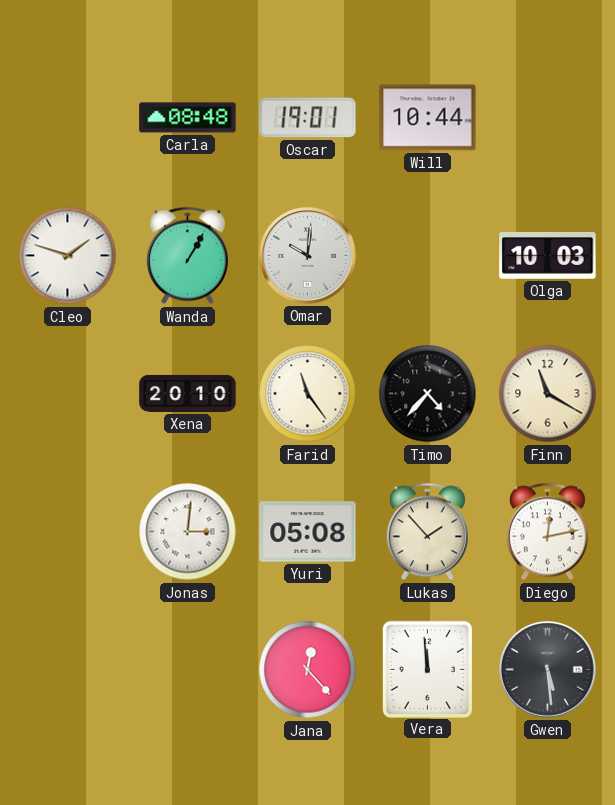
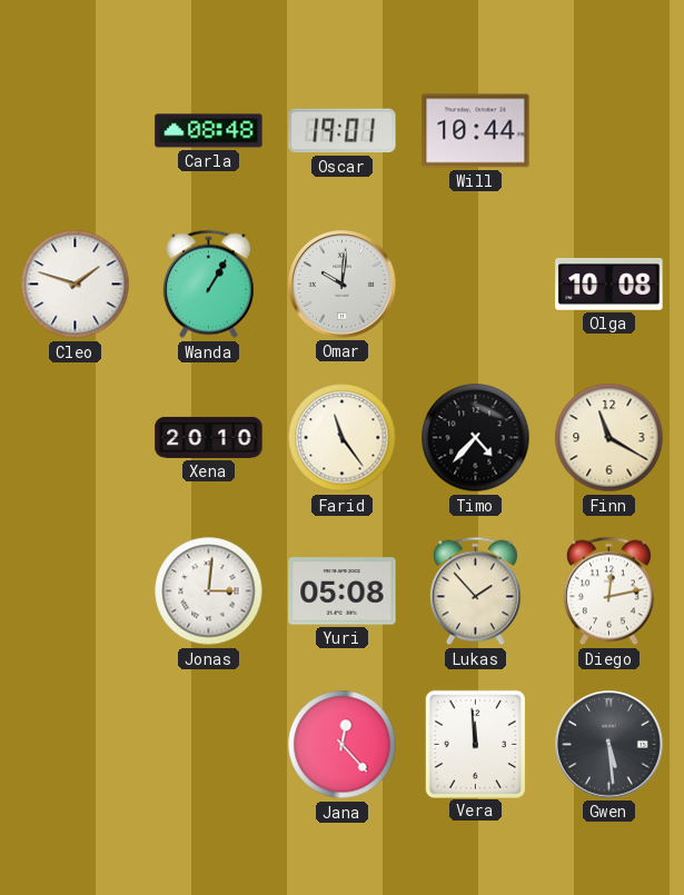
Olga: 10:03 -> 10:08
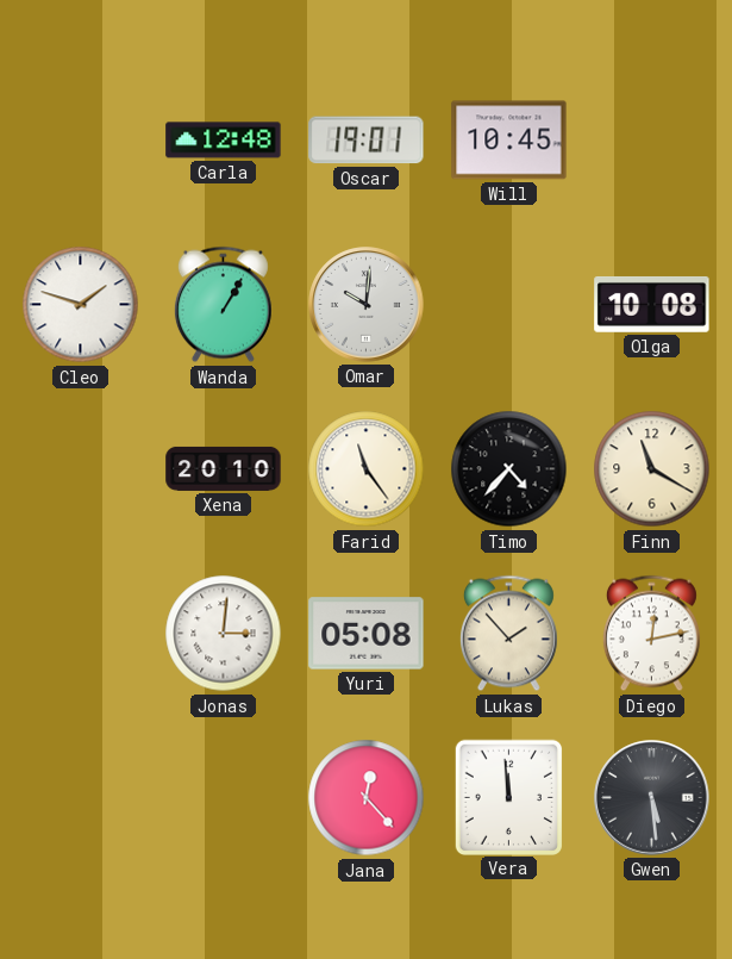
Carla: 08:48 -> 12:48
Will: 10:44 -> 10:45
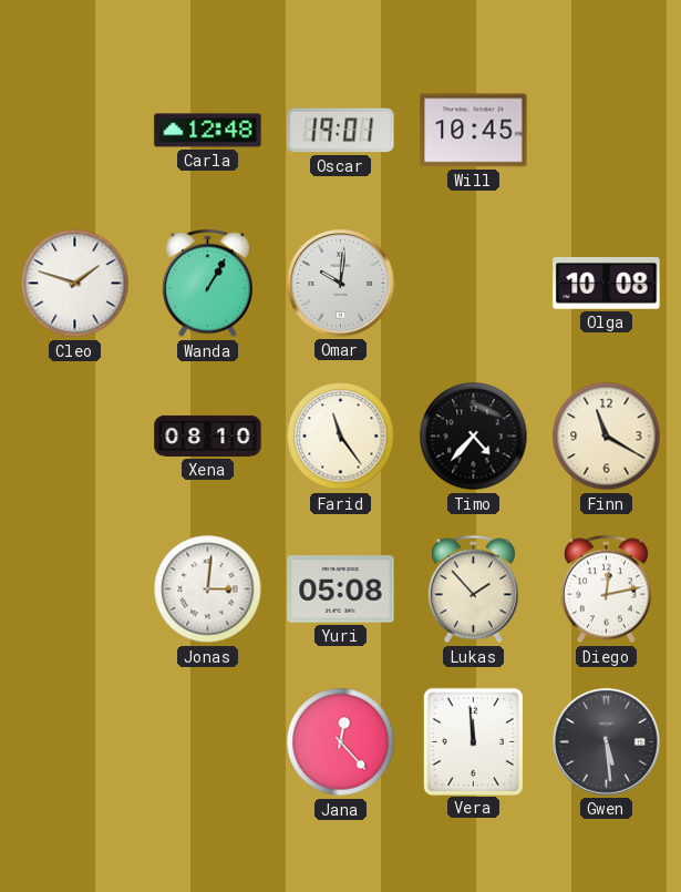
Xena: 20:10 -> 08:10
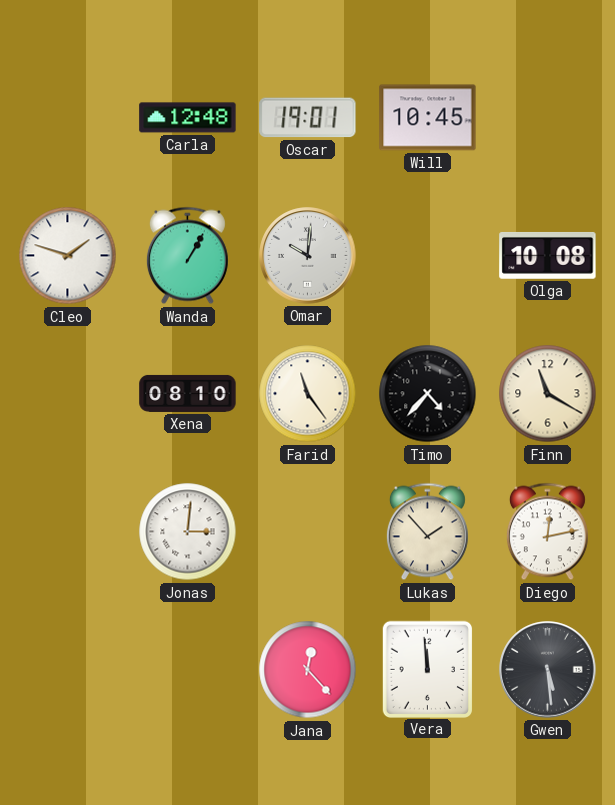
Yuri: 05:08 -> none
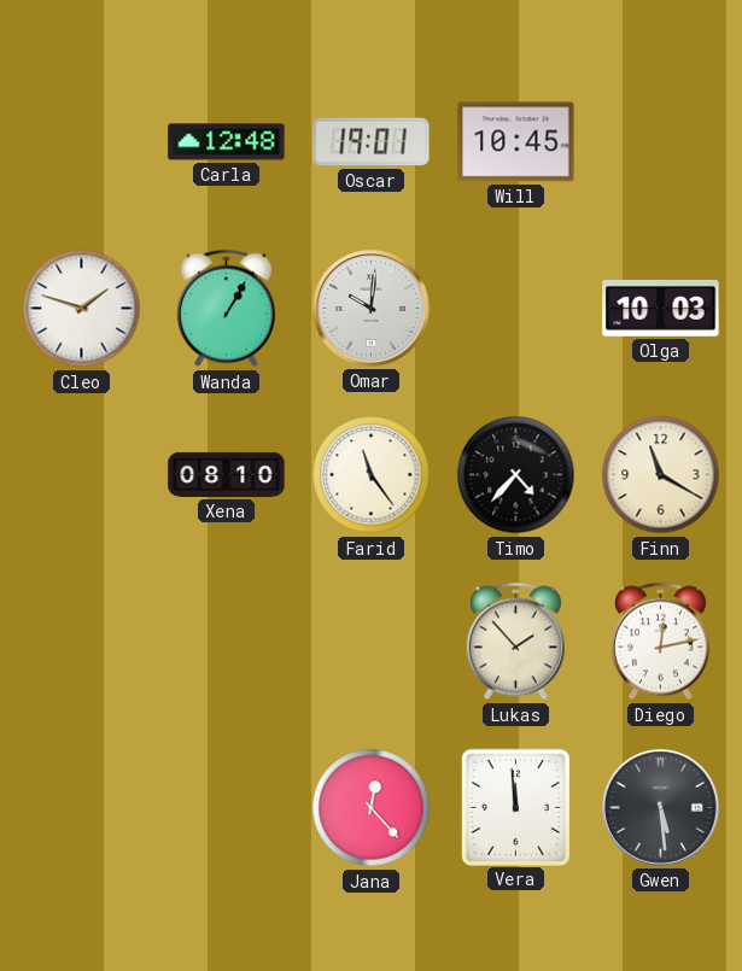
Olga: 10:08 -> 10:03
Jonas: 3:01 -> none
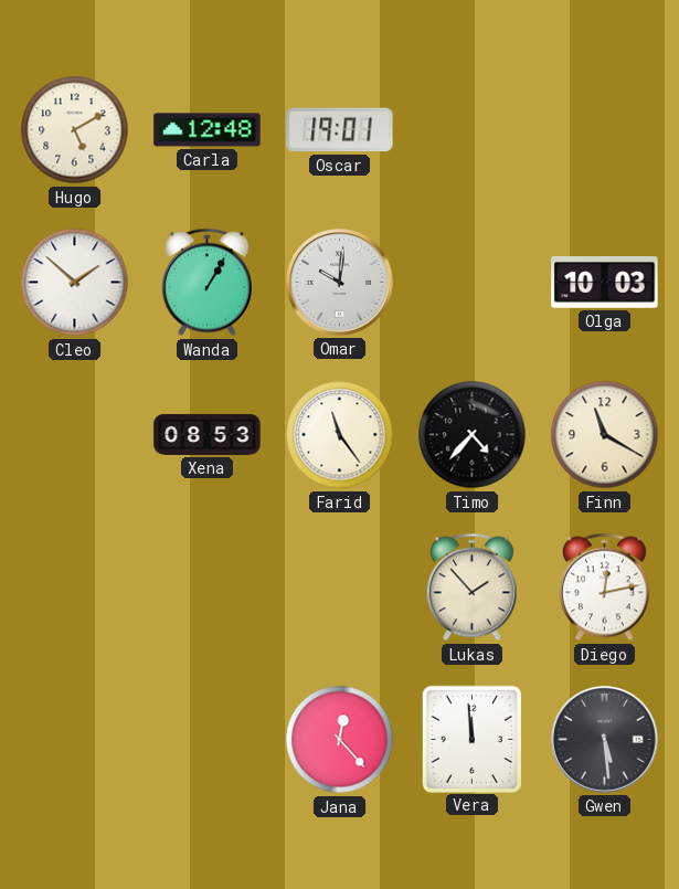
Hugo: none -> 5:10
Will: 10:45 -> none
Cleo: 1:48 -> 1:52
Xena: 08:10 -> 08:53
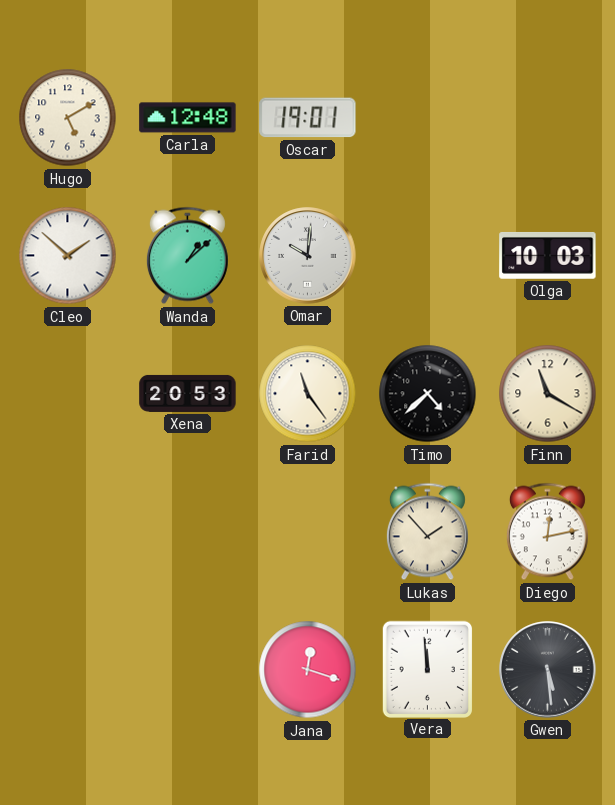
Wanda: 1:05 -> 1:08
Xena: 08:53 -> 20:53
Timo: 4:37 -> 4:38
Jana: 12:23 -> 12:18
